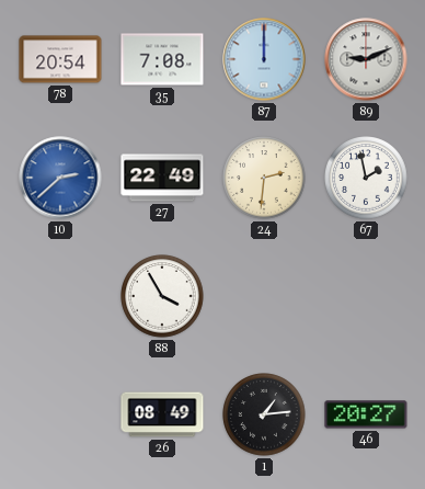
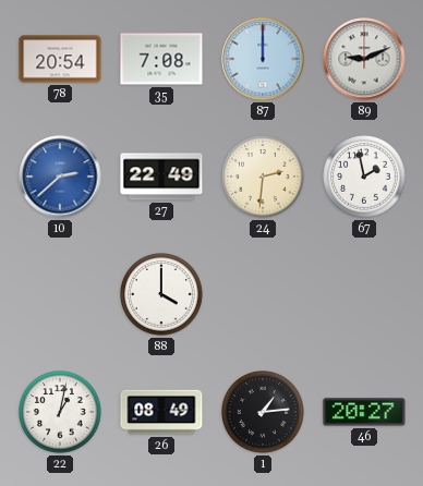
88: 3:55 -> 4:00
22: none -> 1:02
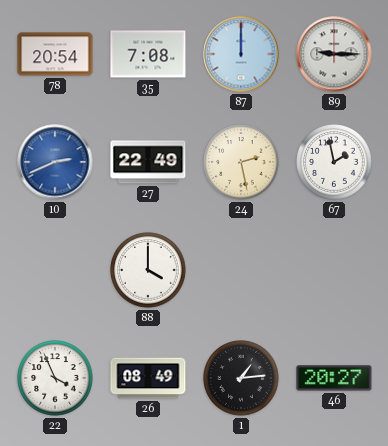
89: 9:11 -> 9:15
10: 2:38 -> 2:41
24: 2:31 -> 2:28
22: 1:02 -> 3:56
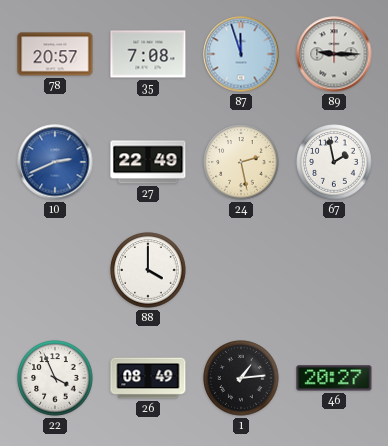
78: 20:54 -> 20:57
87: 12:00 -> 11:57
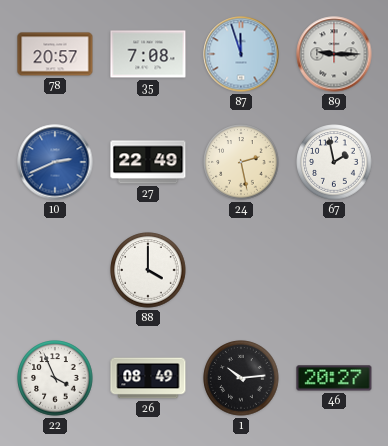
1: 1:14 -> 10:14
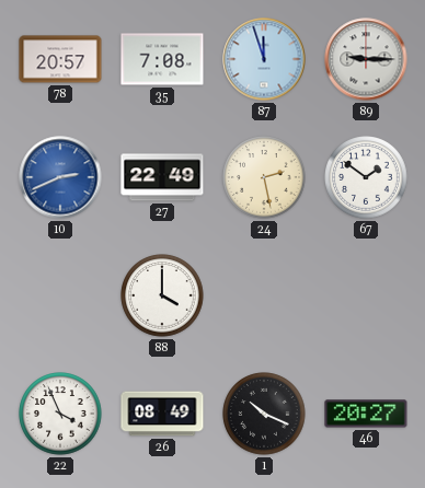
67: 1:58 -> 1:51
1: 10:14 -> 10:19
